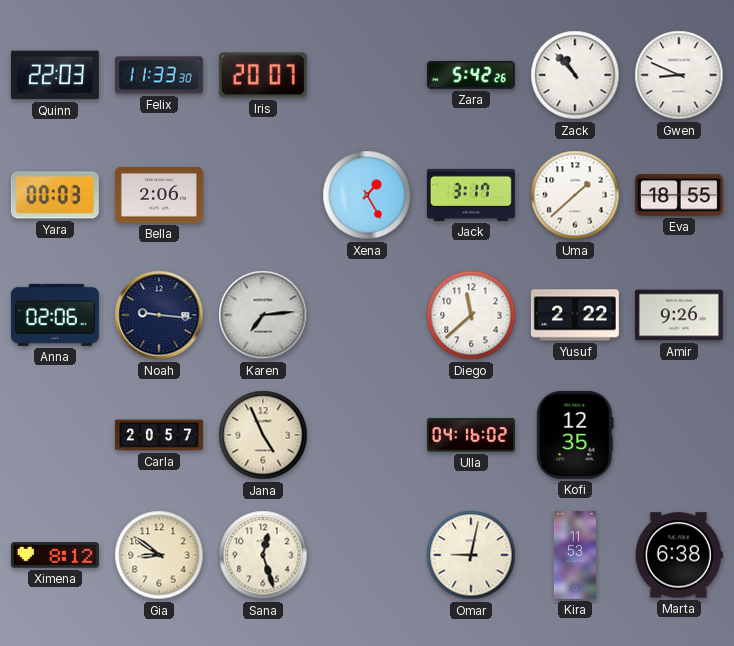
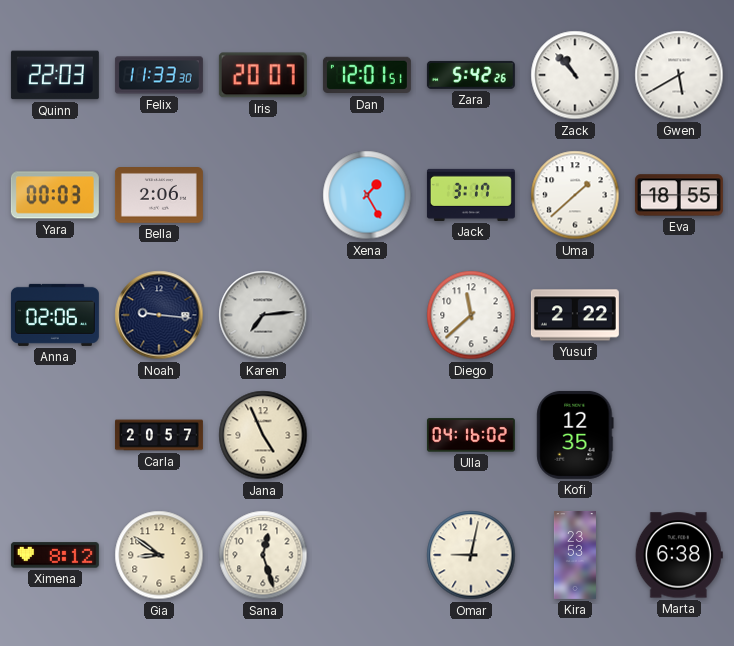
Dan: none -> 12:01
Gwen: 8:49 -> 5:40
Amir: 9:26 -> none
Kira: 11:53 -> 23:53
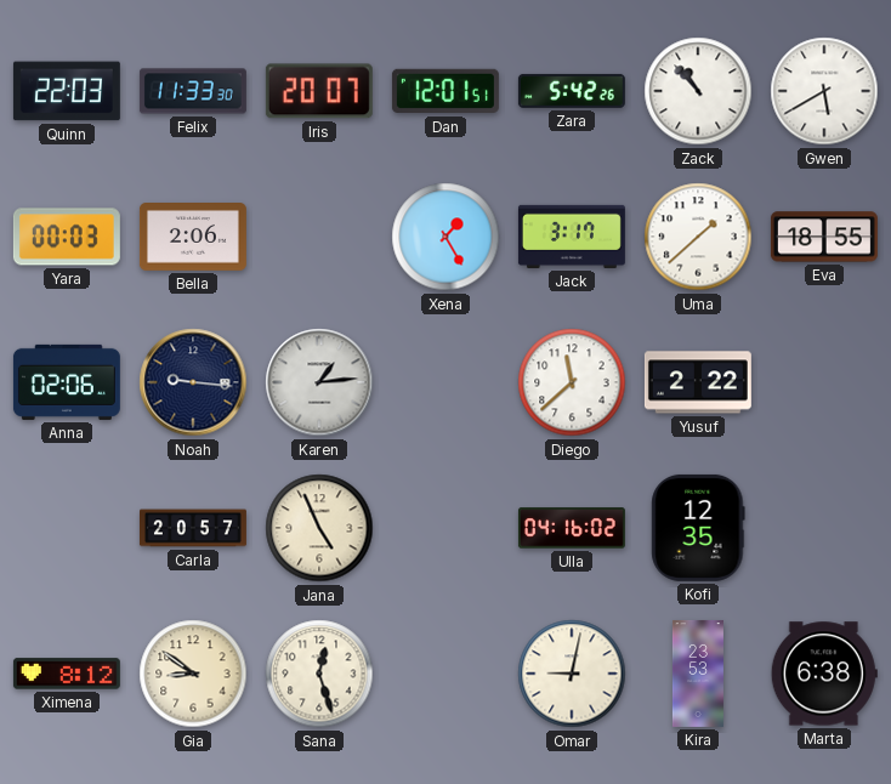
Karen: 7:14 -> 1:14
